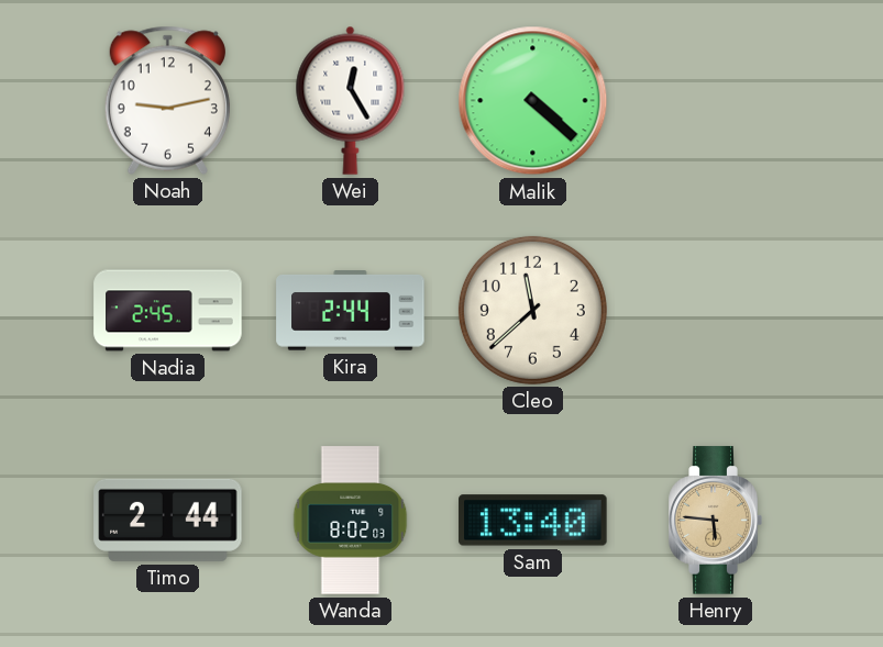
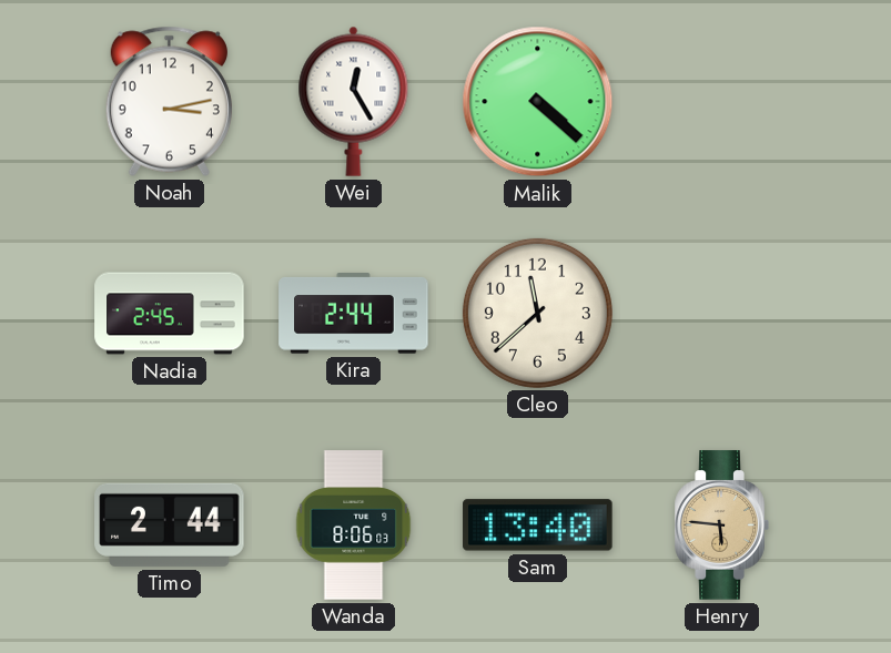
Noah: 9:13 -> 3:13
Wanda: 8:02 -> 8:06
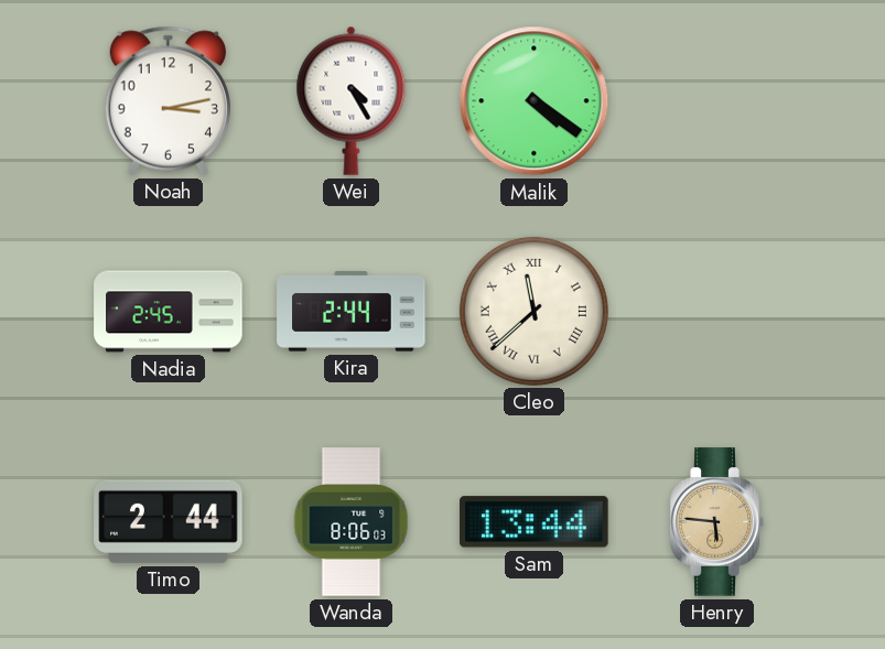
Wei: 12:25 -> 4:25
Malik: 4:22 -> 4:21
Cleo numerals: Arabic -> Roman
Sam: 13:40 -> 13:44
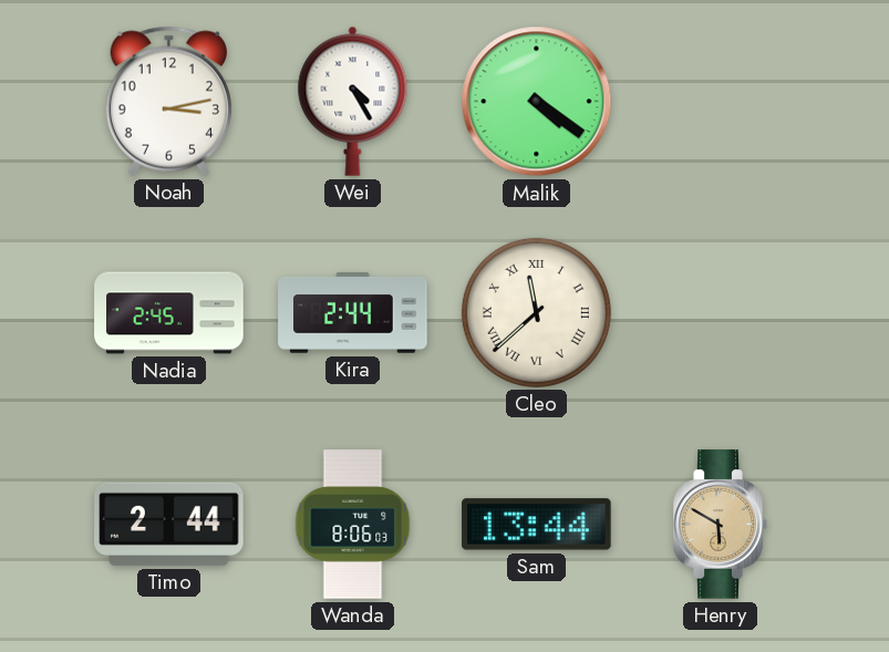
Henry: 5:46 -> 5:50
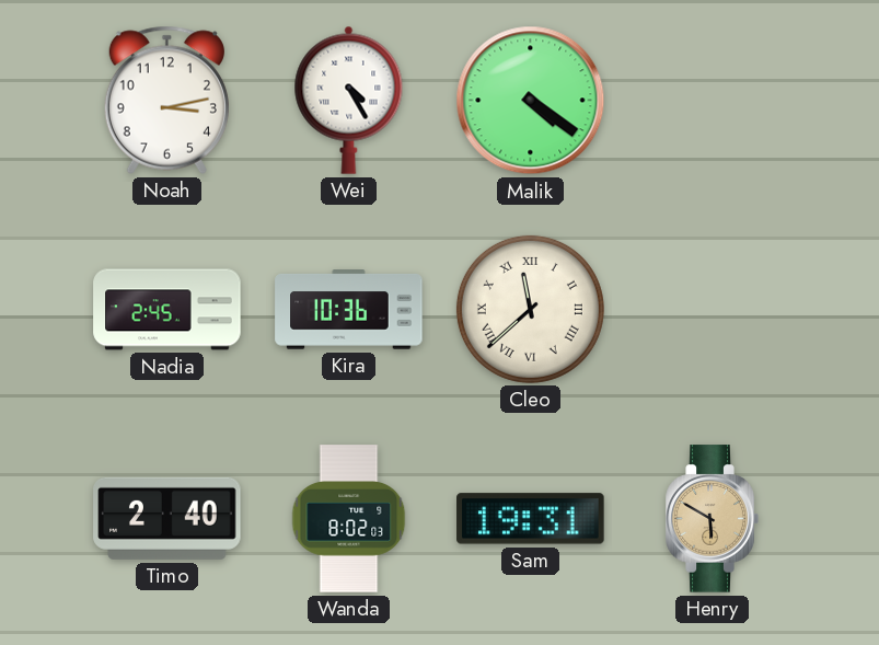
Kira: 2:44 -> 10:36
Timo: 2:44 -> 2:40
Wanda: 8:06 -> 8:02
Sam: 13:44 -> 19:31
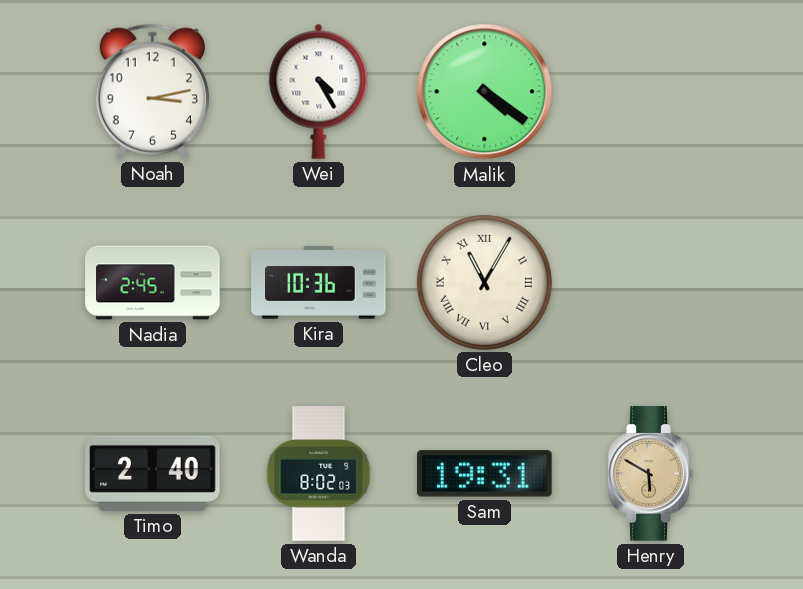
Cleo: 11:38 -> 11:05
